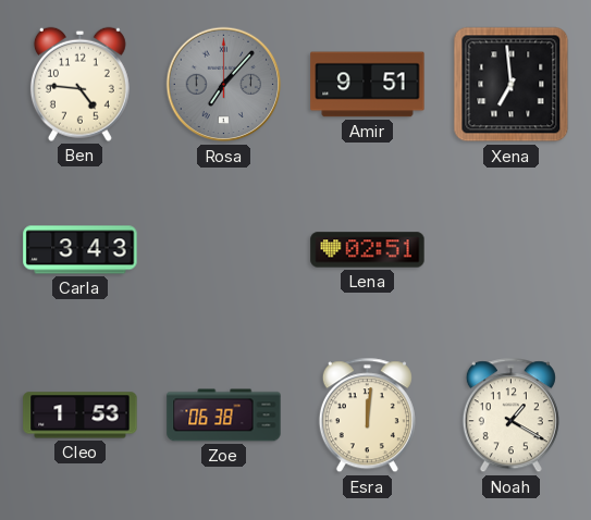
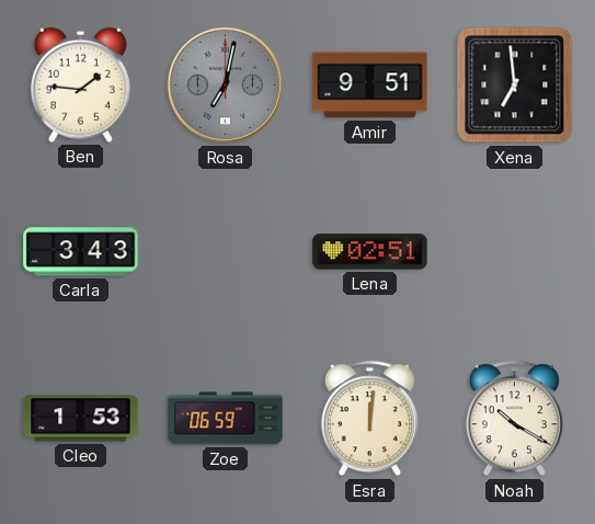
Ben: 4:46 -> 1:46
Rosa: 7:07 -> 7:02
Zoe: 06:38 -> 06:59
Noah: 1:20 -> 10:20
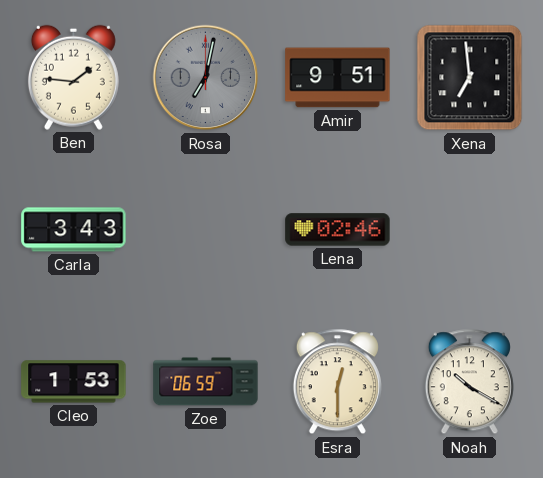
Lena: 02:51 -> 02:46
Esra: 12:01 -> 12:30
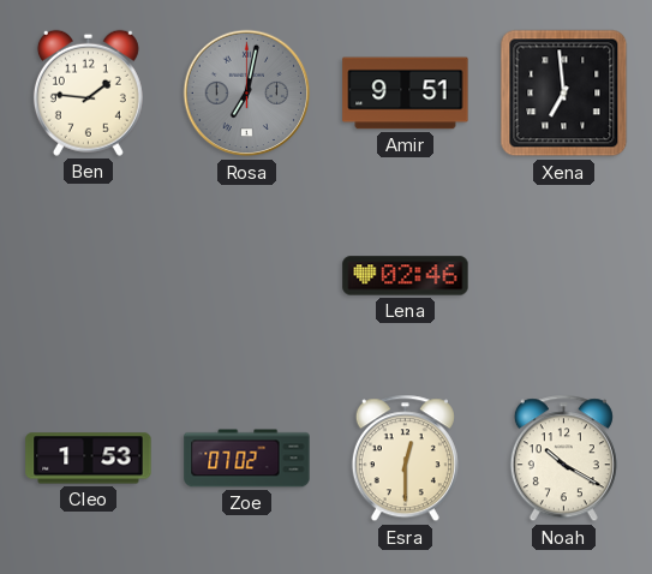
Carla: 3:43 -> none
Zoe: 06:59 -> 07:02
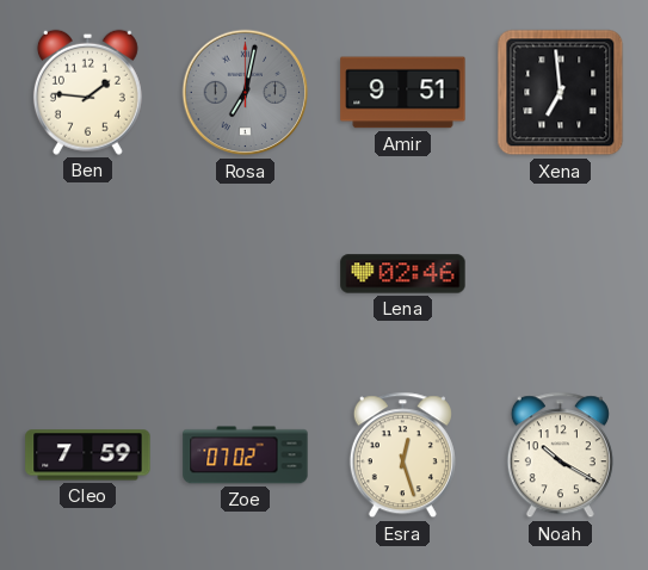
Cleo: 1:53 -> 7:59
Esra: 12:30 -> 12:27
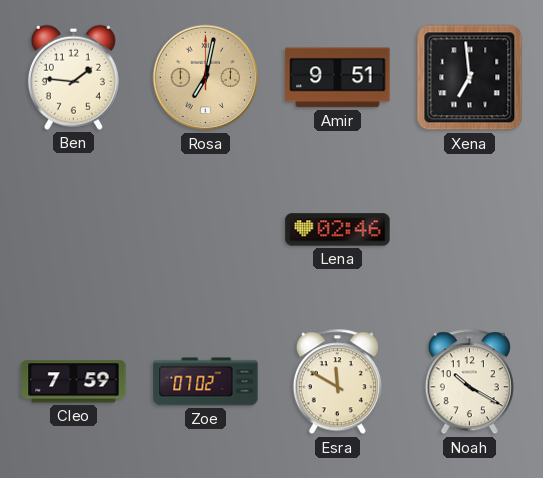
Rosa dial: grey -> champagne
Esra: 12:27 -> 11:50
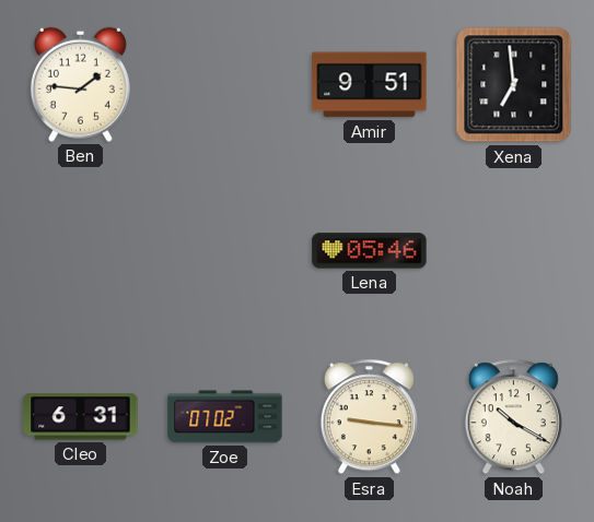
Rosa: 7:02 -> none
Lena: 02:46 -> 05:46
Cleo: 7:59 -> 6:31
Esra: 11:50 -> 9:16
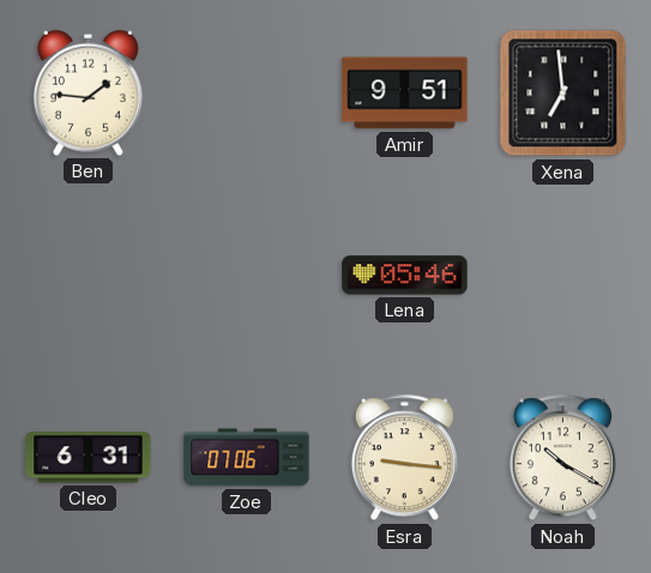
Zoe: 07:02 -> 07:06
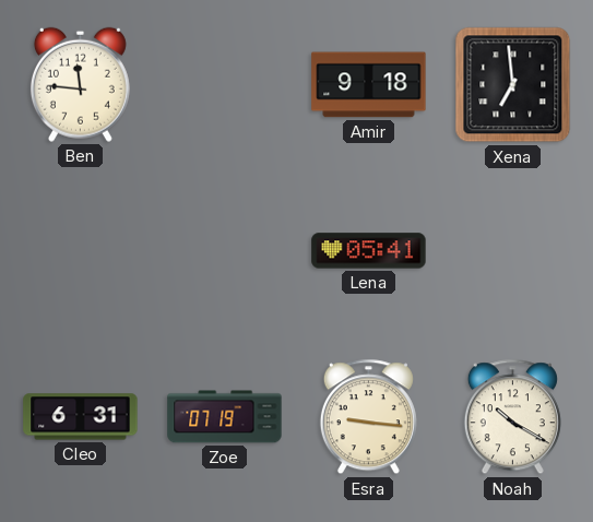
Ben: 1:46 -> 11:46
Amir: 9:51 -> 9:18
Lena: 05:46 -> 05:41
Zoe: 07:06 -> 07:19
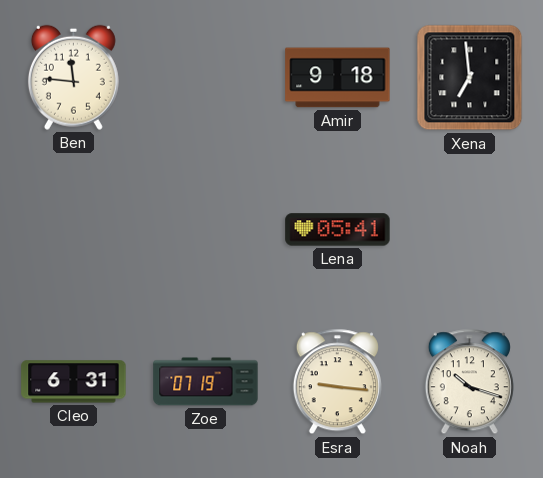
Noah: 10:20 -> 10:18
